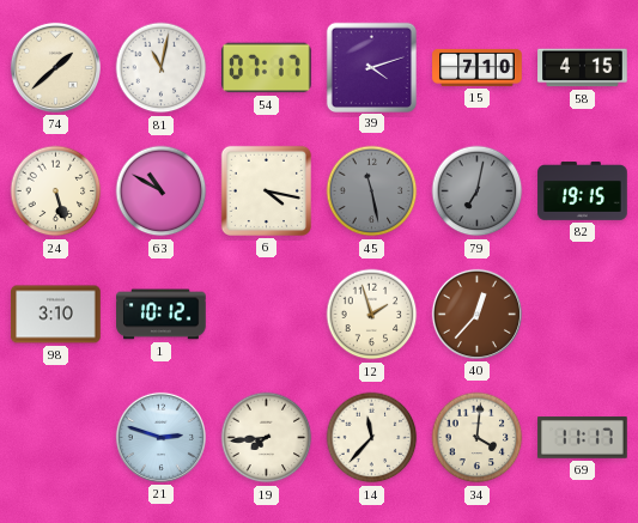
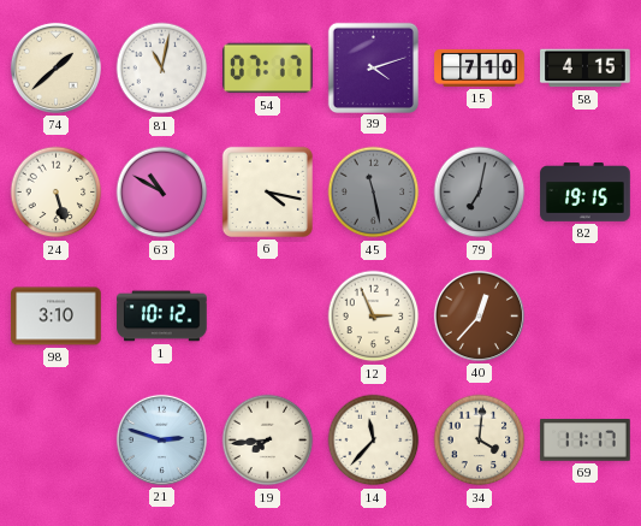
12: 1:57 -> 2:56
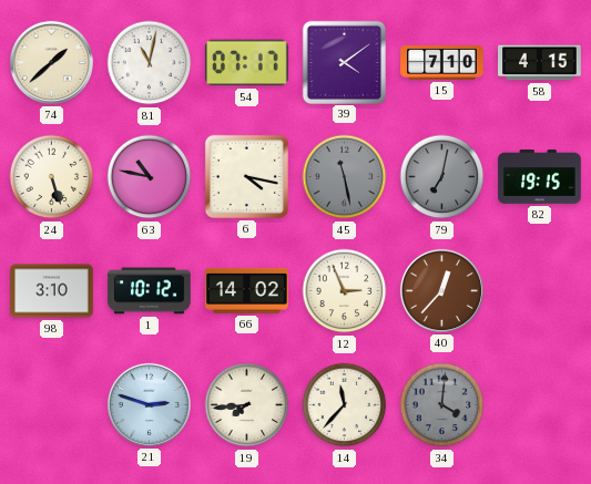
39: 4:12 -> 4:09
63: 10:50 -> 10:47
66: none -> 14:02
34 dial: cream -> grey
69: 11:17 -> none
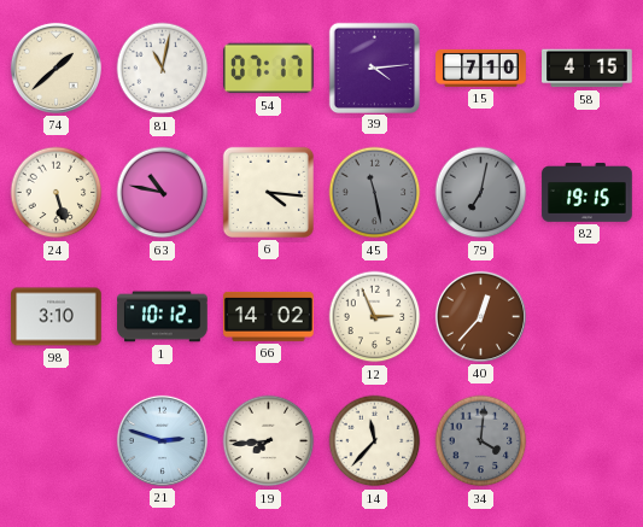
39: 4:09 -> 4:14
6: 4:17 -> 4:16
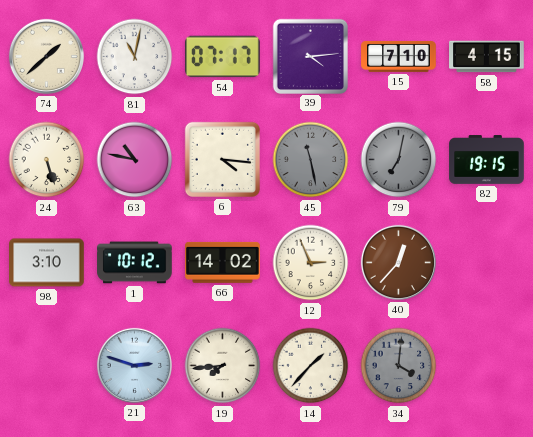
14: 11:37 -> 1:37
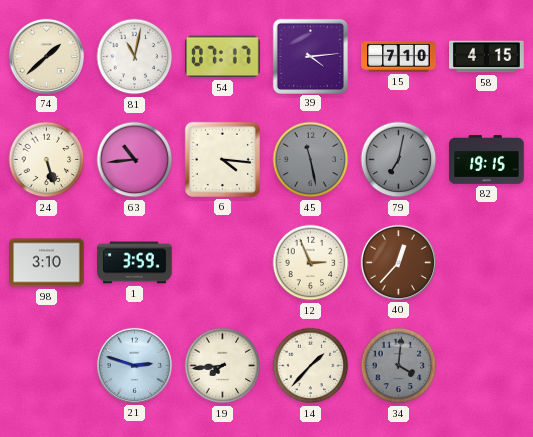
63: 10:47 -> 10:44
1: 10:12 -> 3:59
66: 14:02 -> none
